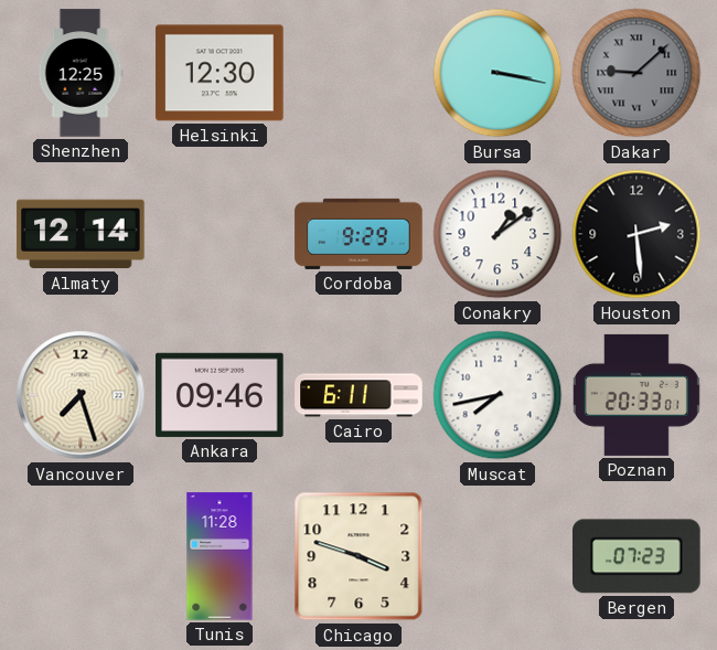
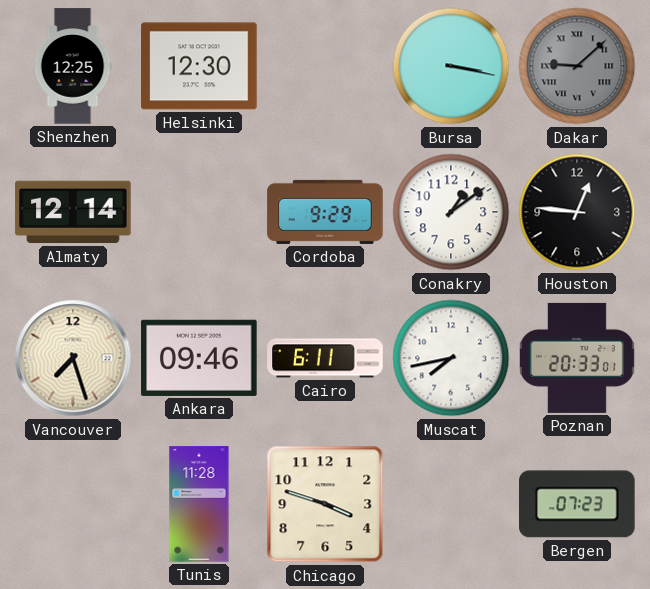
Houston: 2:29 -> 12:46
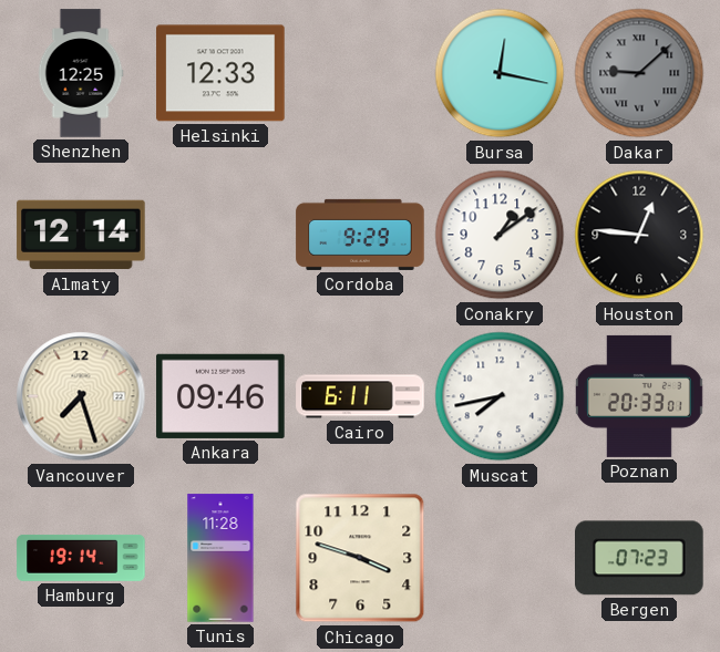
Helsinki: 12:30 -> 12:33
Bursa: 3:17 -> 12:17
Hamburg: none -> 19:14
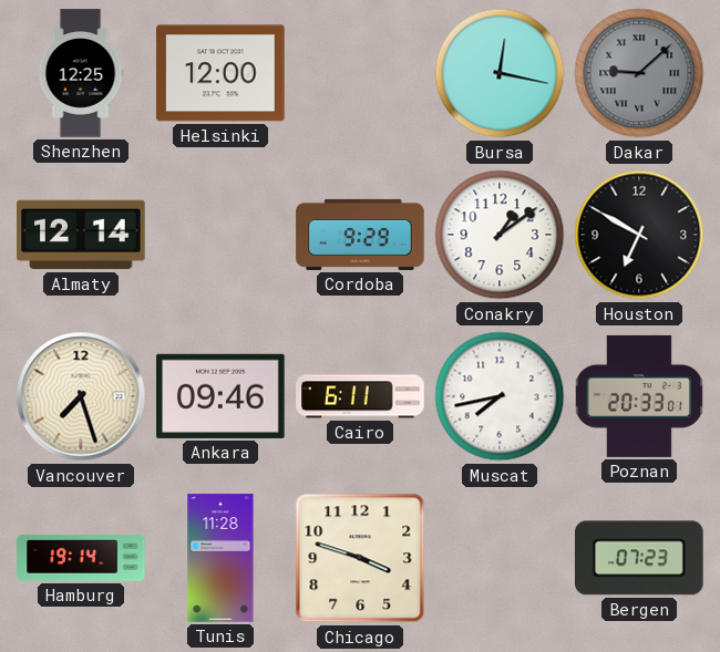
Helsinki: 12:33 -> 12:00
Houston: 12:46 -> 6:50
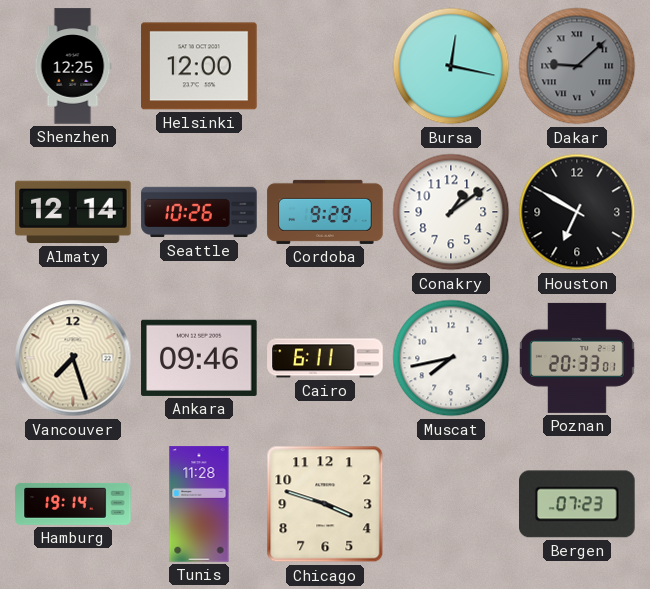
Seattle: none -> 10:26
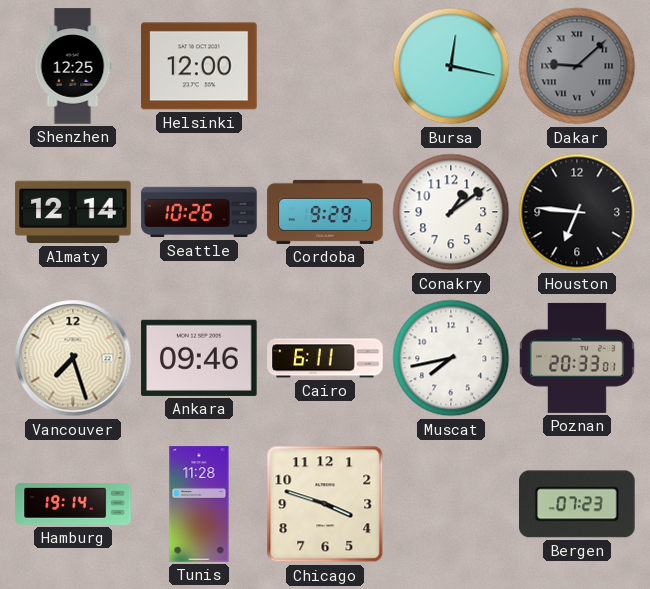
Houston: 6:50 -> 6:46
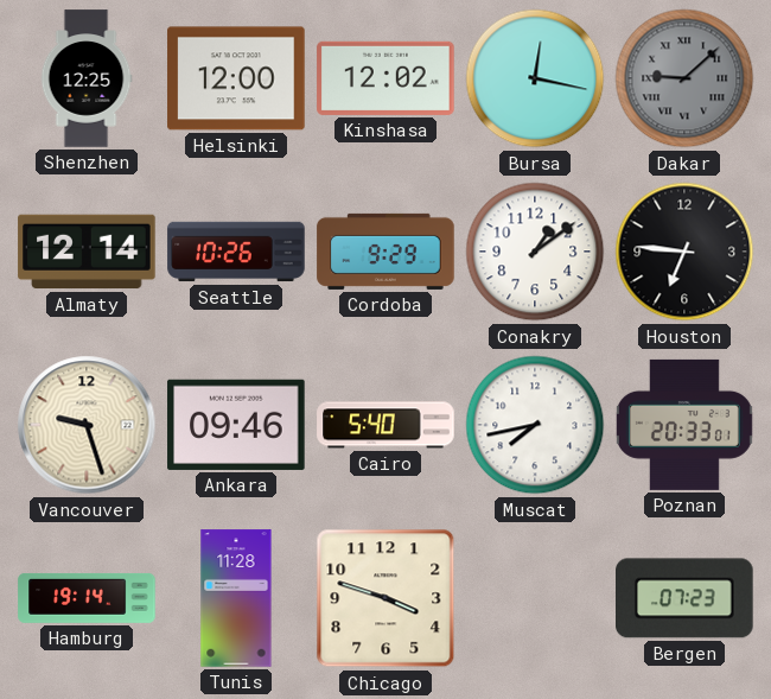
Kinshasa: none -> 12:02
Vancouver: 7:27 -> 9:27
Cairo: 6:11 -> 5:40
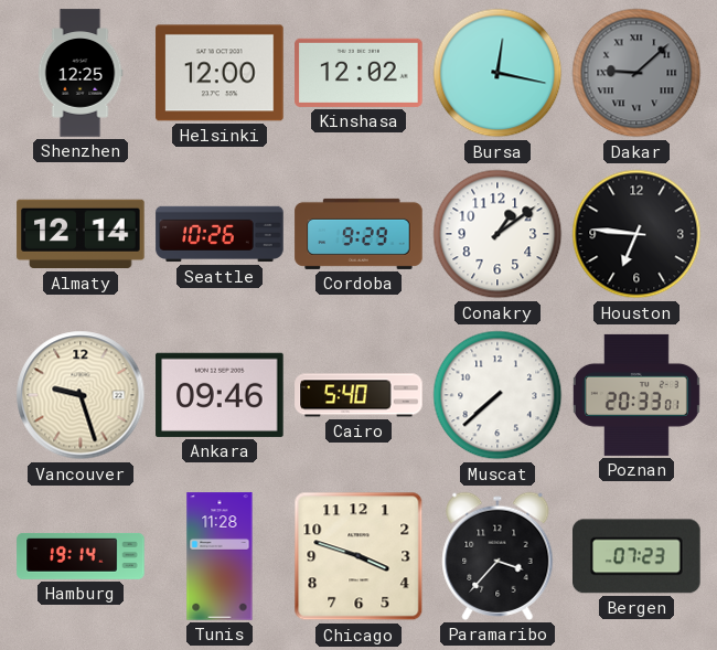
Muscat: 7:43 -> 7:38
Paramaribo: none -> 3:37
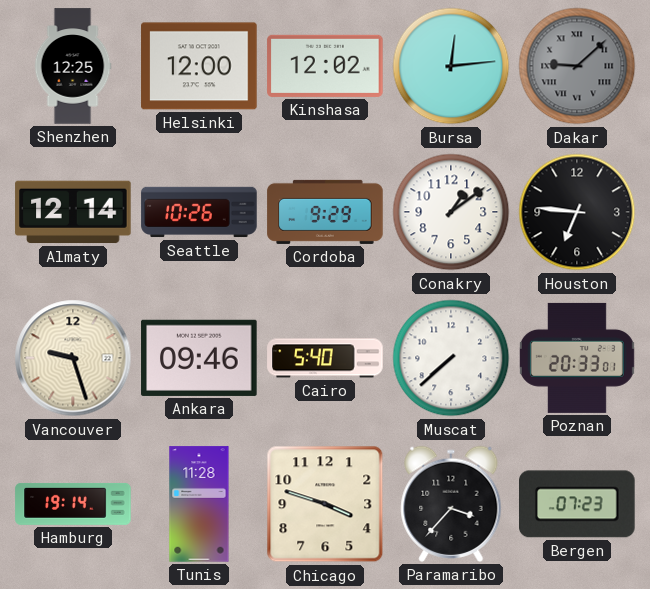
Bursa: 12:17 -> 12:14
